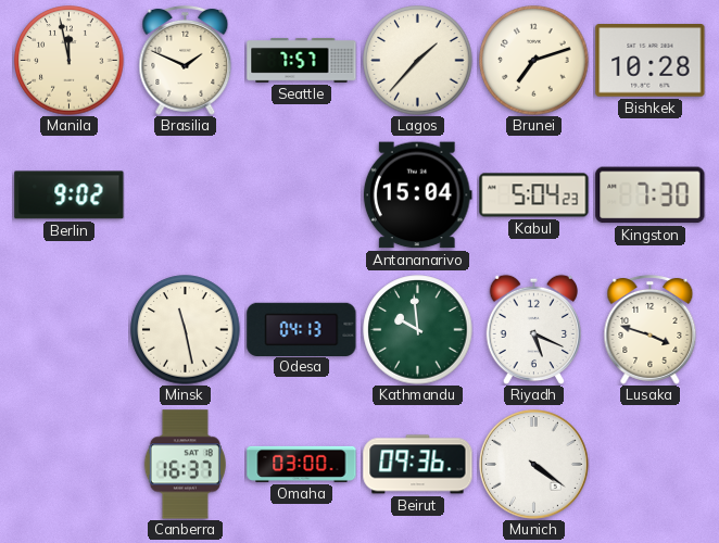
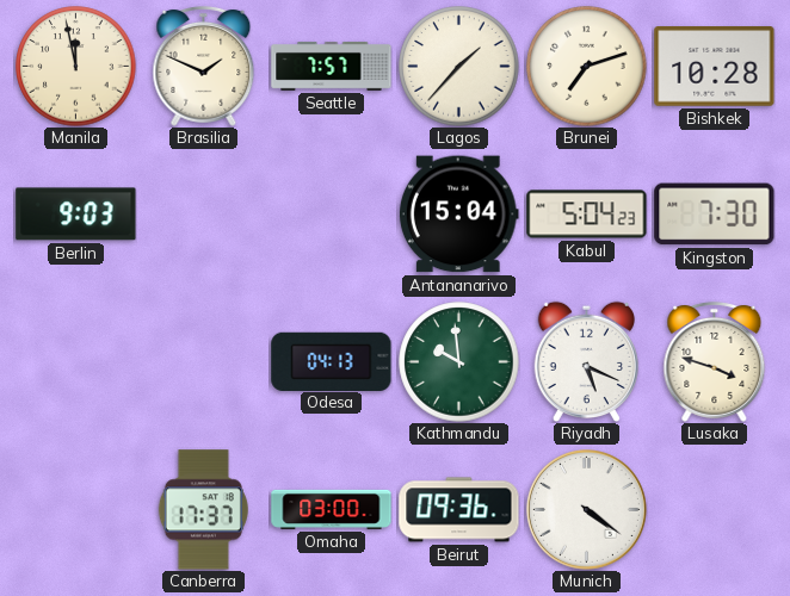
Berlin: 9:02 -> 9:03
Minsk: 11:28 -> none
Canberra: 16:37 -> 17:37
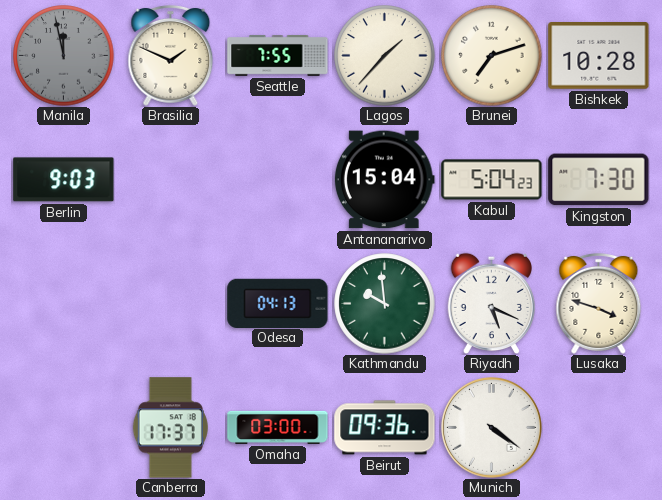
Manila dial: cream -> grey
Seattle: 7:57 -> 7:55
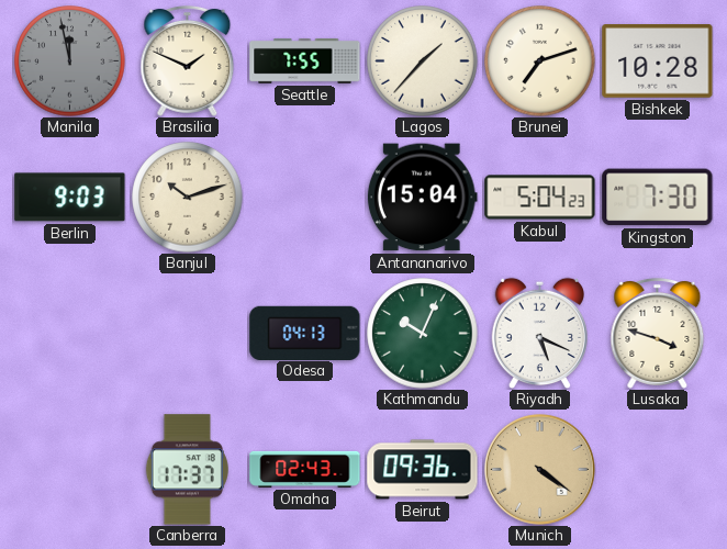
Banjul: none -> 10:12
Kathmandu: 9:59 -> 10:04
Omaha: 03:00 -> 02:43
Munich dial: white -> champagne
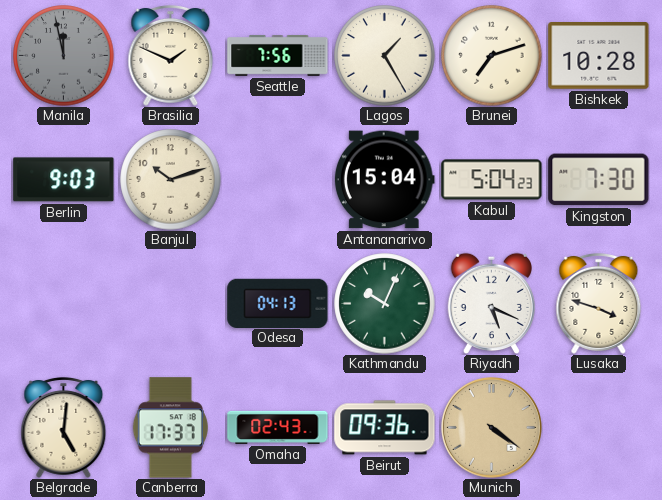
Seattle: 7:55 -> 7:56
Lagos: 1:37 -> 1:25
Belgrade: none -> 5:01
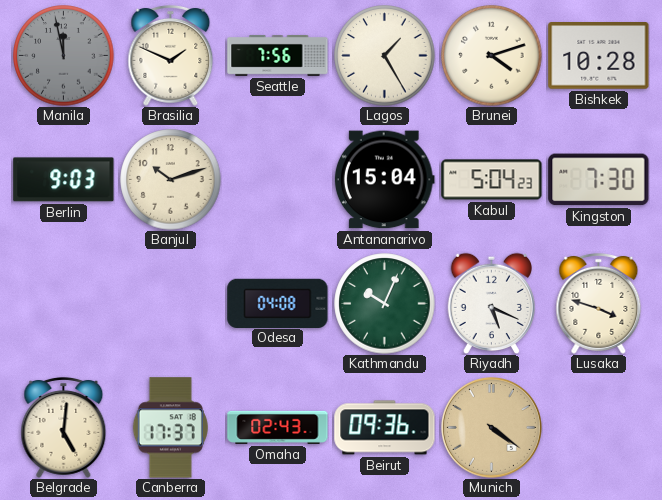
Brunei: 7:12 -> 4:12
Odesa: 04:13 -> 04:08
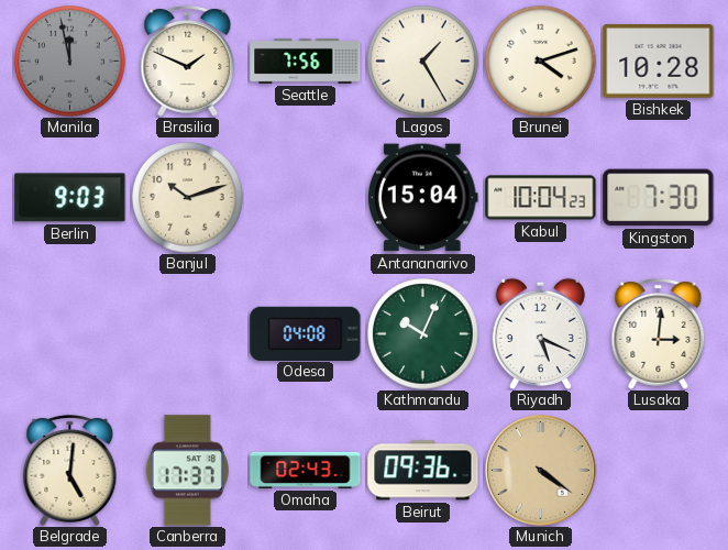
Kabul: 5:04 -> 10:04
Lusaka: 3:48 -> 3:01
